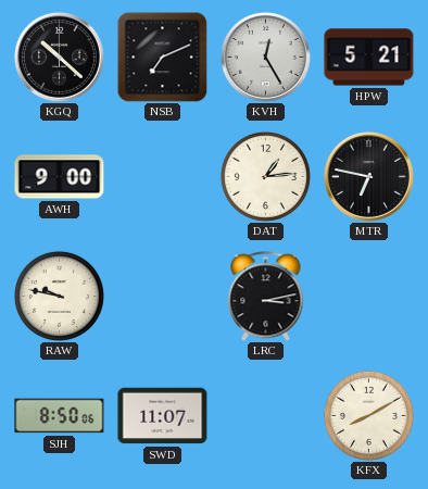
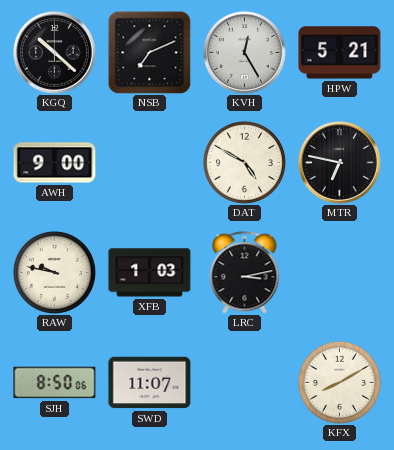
DAT: 1:14 -> 4:50
XFB: none -> 1:03
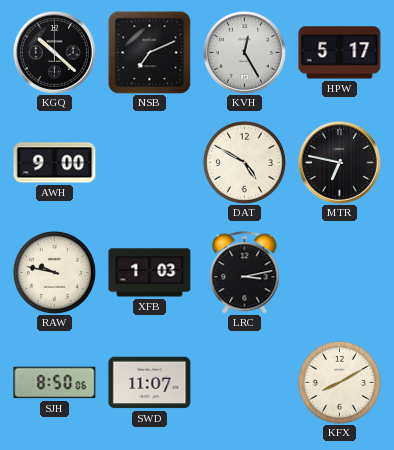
HPW: 5:21 -> 5:17
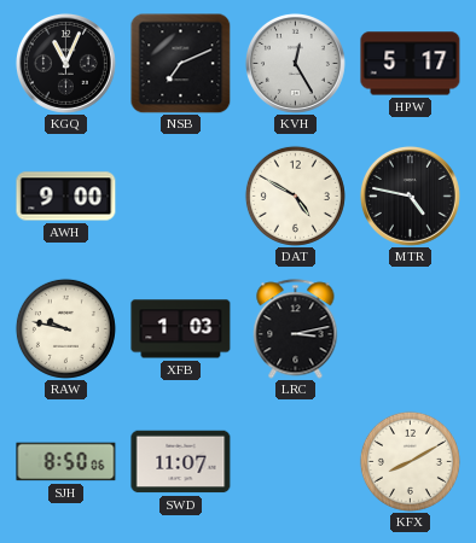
KGQ: 10:22 -> 11:04
MTR: 6:47 -> 4:47
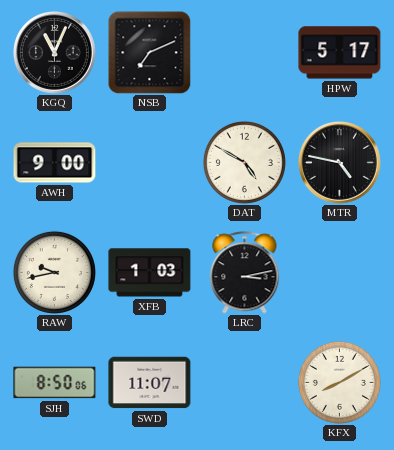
KVH: 12:25 -> none
RAW: 9:47 -> 9:43
